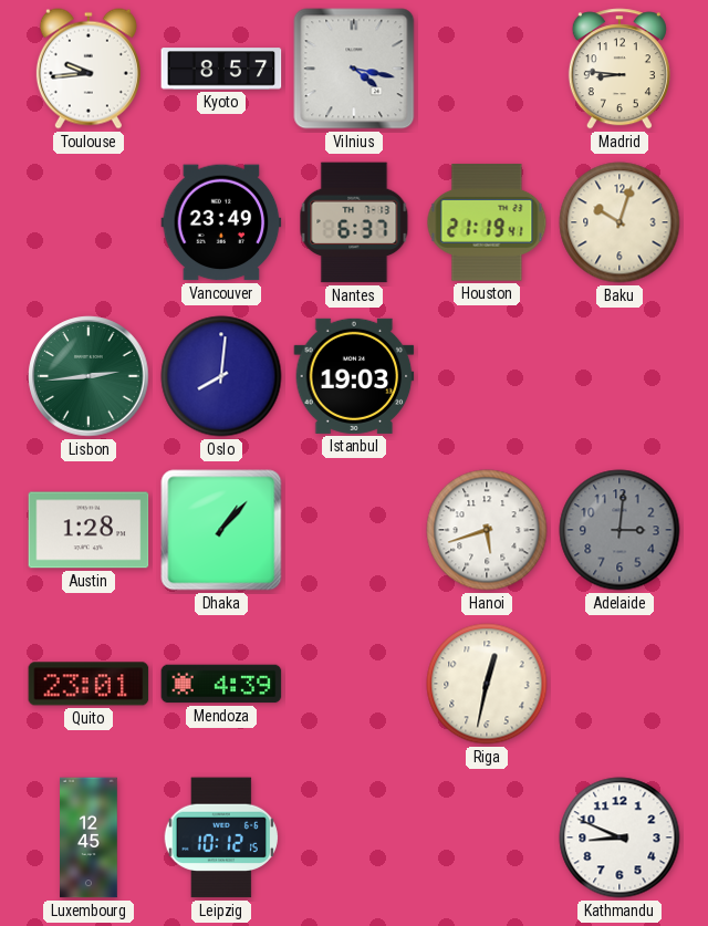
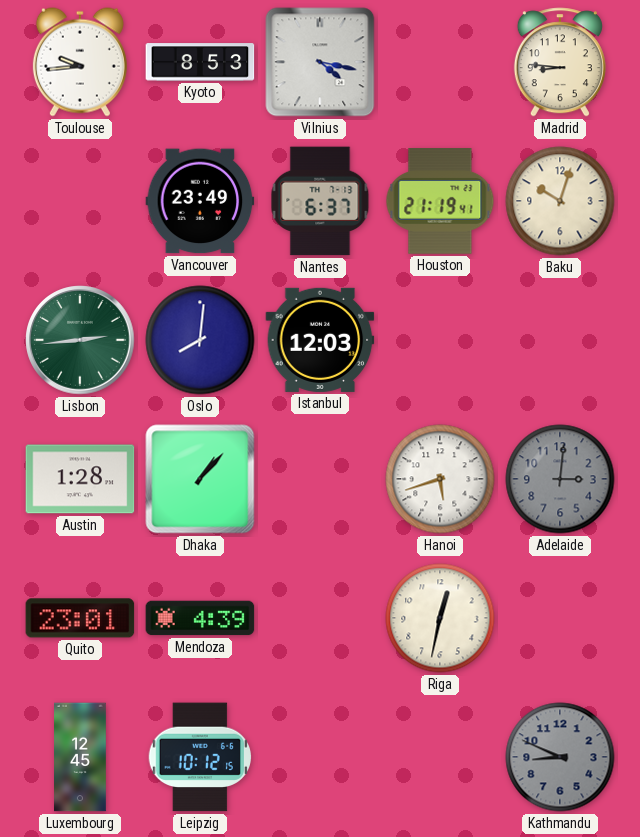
Kyoto: 8:57 -> 8:53
Istanbul: 19:03 -> 12:03
Kathmandu dial: white -> grey
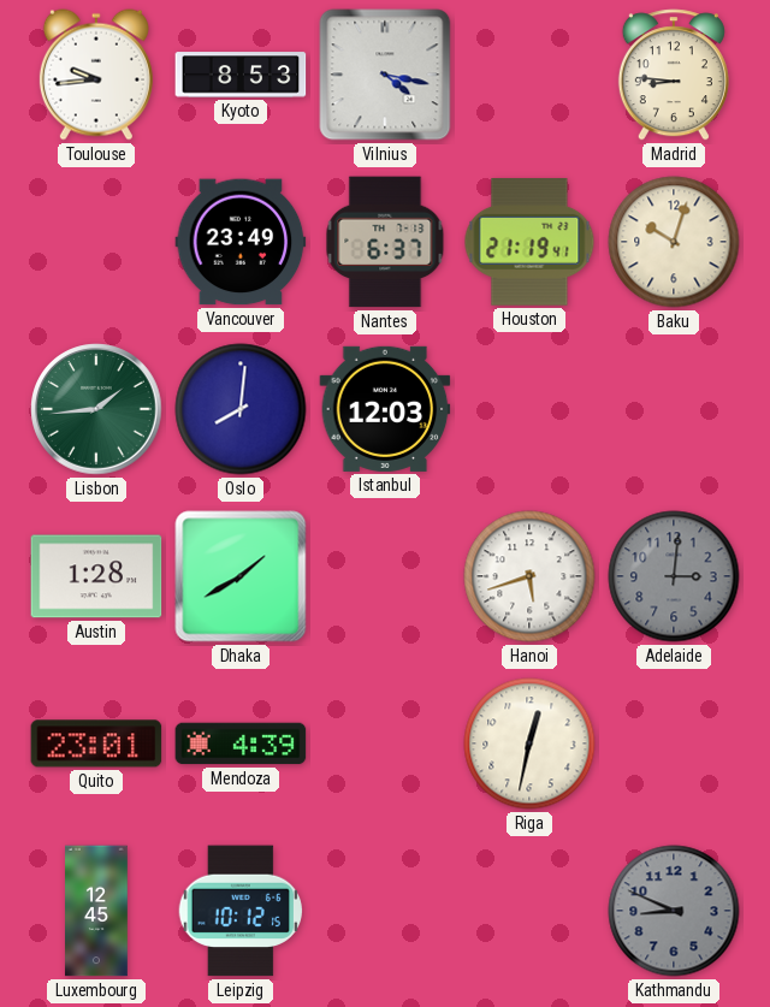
Lisbon: 2:44 -> 1:44
Dhaka: 1:07 -> 1:40
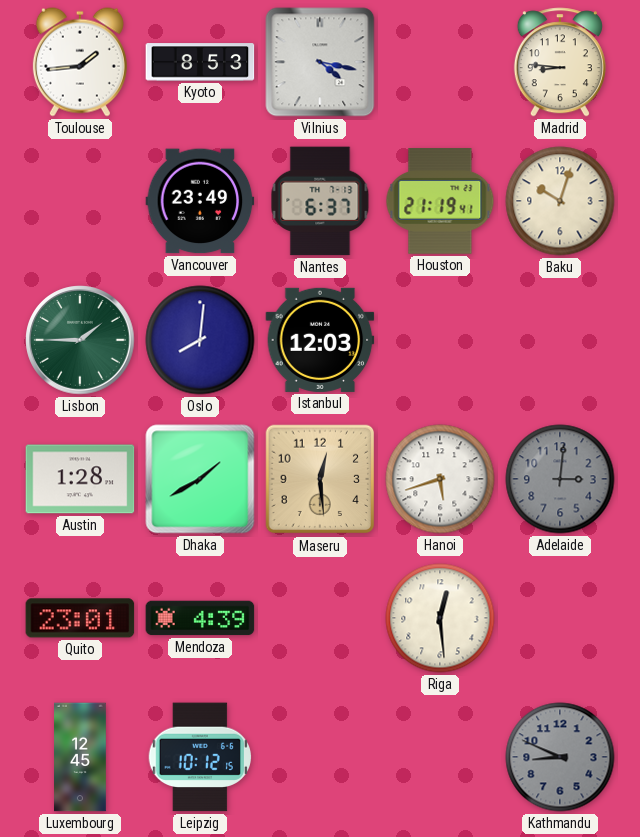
Toulouse: 9:44 -> 1:44
Lisbon: 1:44 -> 1:45
Maseru: none -> 12:29
Riga: 12:32 -> 12:29
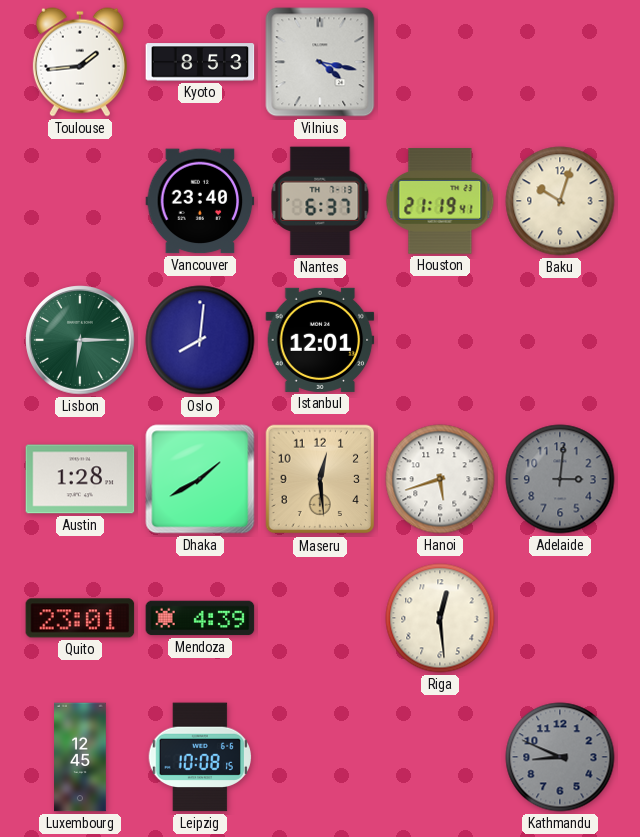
Madrid: 8:46 -> none
Vancouver: 23:49 -> 23:40
Lisbon: 1:45 -> 6:15
Istanbul: 12:03 -> 12:01
Leipzig: 10:12 -> 10:08
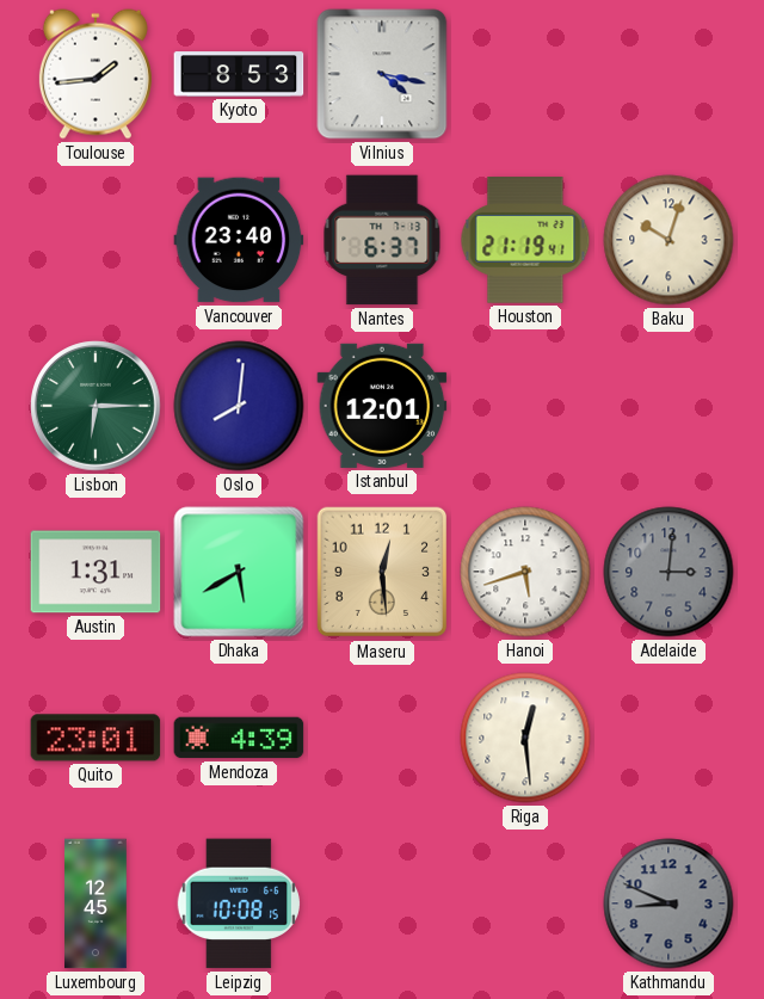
Austin: 1:28 -> 1:31
Dhaka: 1:40 -> 5:40
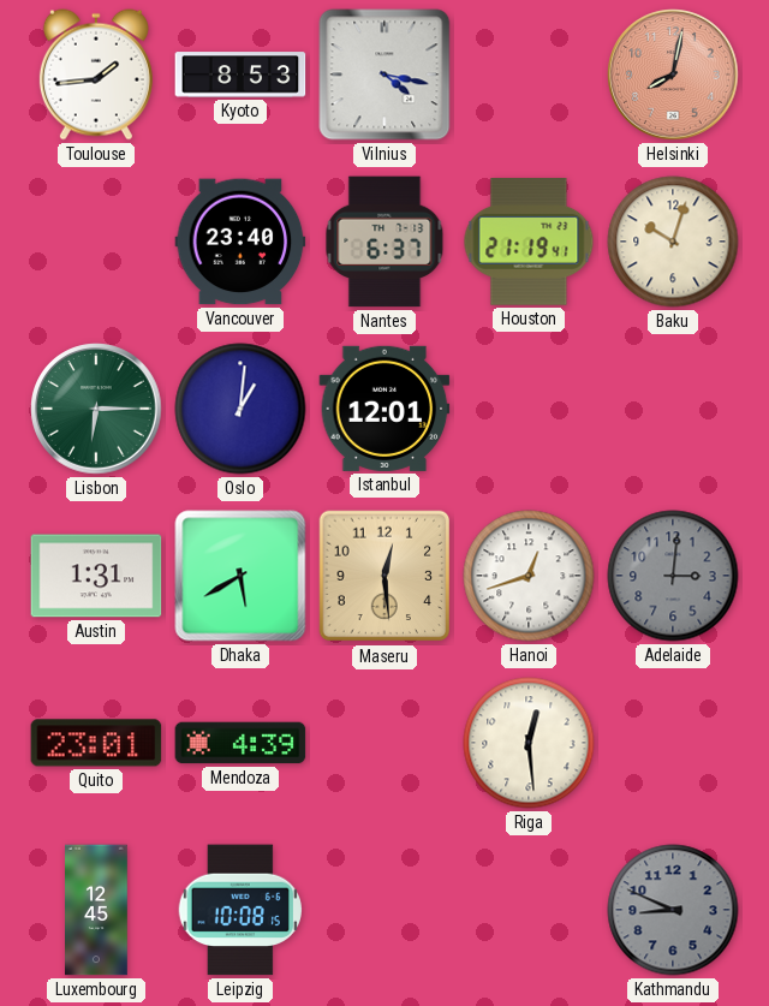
Helsinki: none -> 8:02
Oslo: 8:01 -> 1:01
Hanoi: 5:42 -> 12:42
